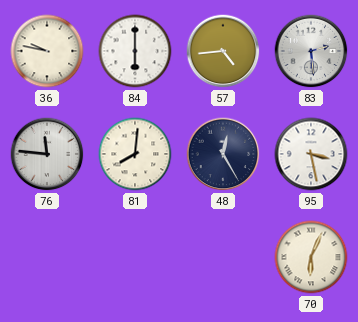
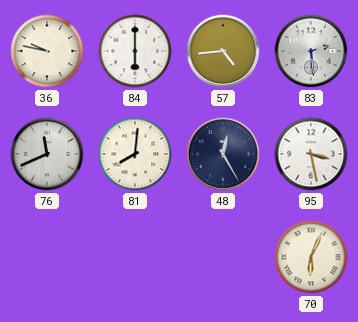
76: 11:46 -> 11:41
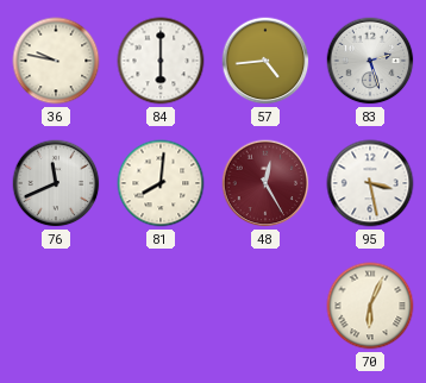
83: 2:29 -> 2:27
48 dial: navy -> burgundy
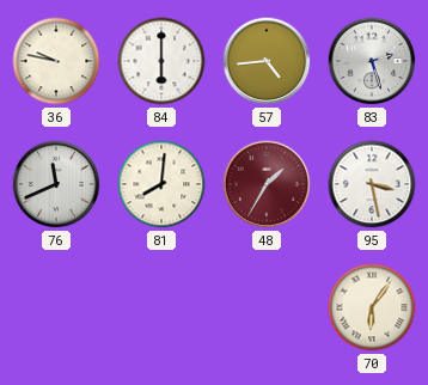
48: 12:25 -> 1:35
70: 6:04 -> 6:06
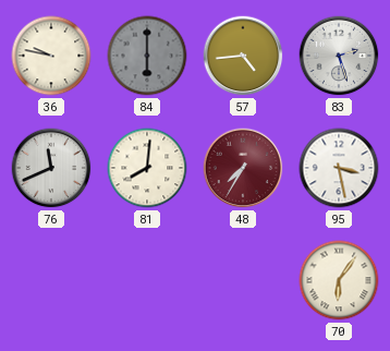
84 dial: white -> grey
48: 1:35 -> 7:35
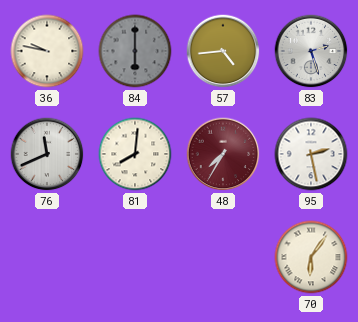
95: 3:28 -> 2:28
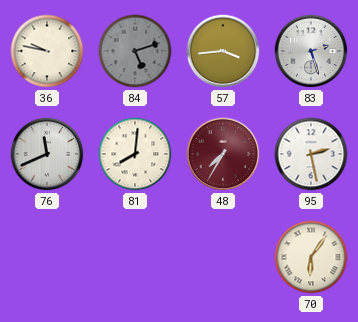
84: 6:00 -> 5:12
57: 4:44 -> 3:44
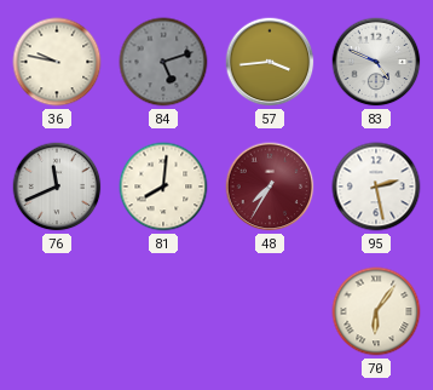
83: 2:27 -> 4:49
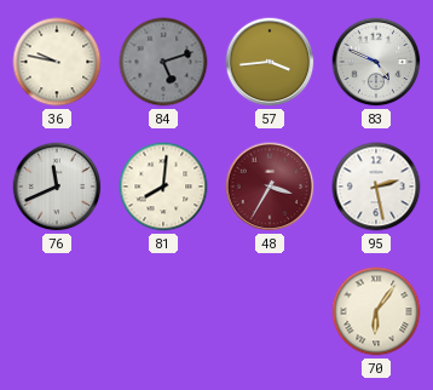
48: 7:35 -> 3:35
